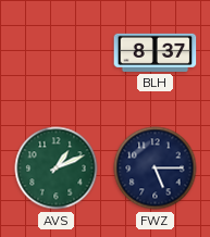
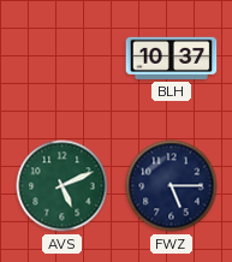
BLH: 8:37 -> 10:37
AVS: 1:11 -> 5:11
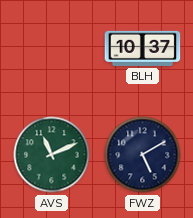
AVS: 5:11 -> 11:11
FWZ: 5:15 -> 5:10
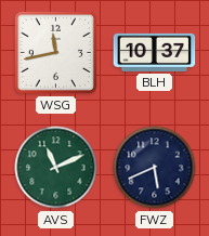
WSG: none -> 11:43
FWZ: 5:10 -> 5:41
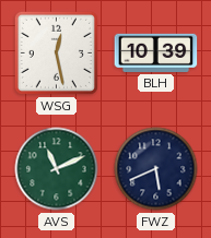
WSG: 11:43 -> 12:28
BLH: 10:37 -> 10:39
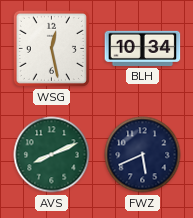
BLH: 10:39 -> 10:34
AVS: 11:11 -> 8:11
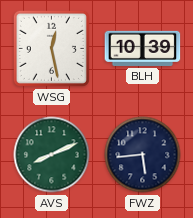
BLH: 10:34 -> 10:39
FWZ: 5:41 -> 5:44
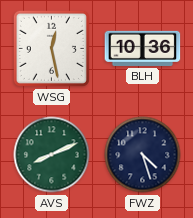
BLH: 10:39 -> 10:36
FWZ: 5:44 -> 4:27
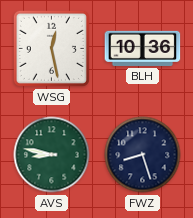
AVS: 8:11 -> 8:47
FWZ: 4:27 -> 8:27
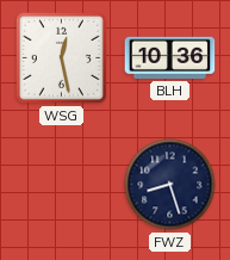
AVS: 8:47 -> none
